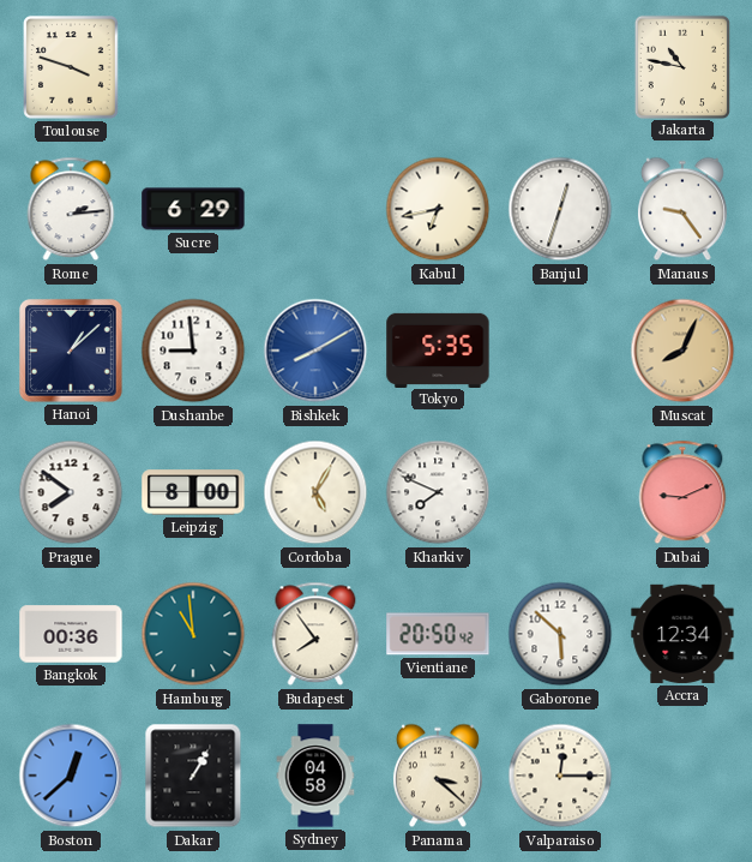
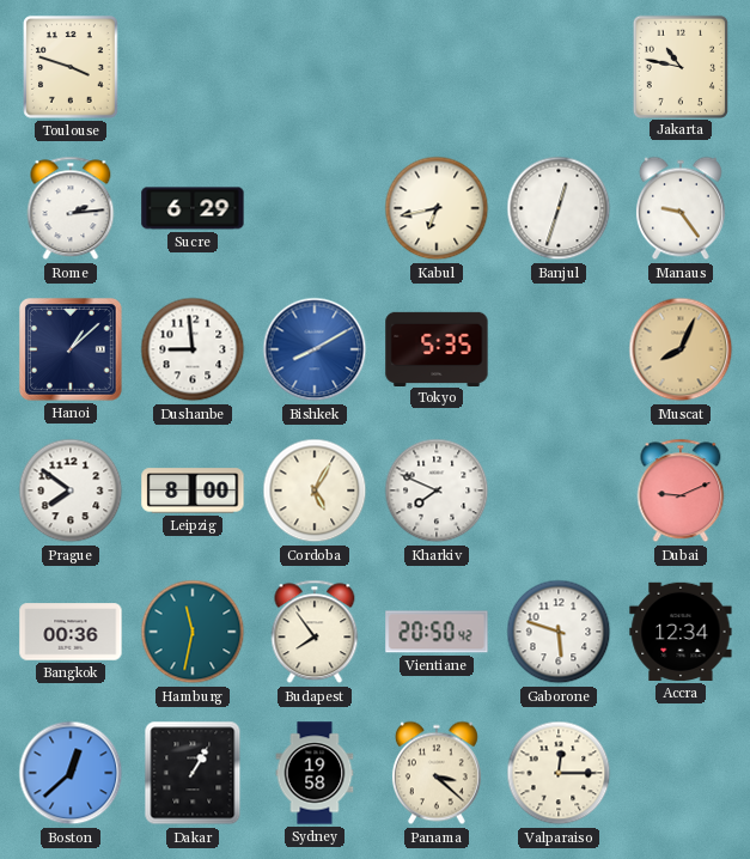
Hamburg: 10:59 -> 11:32
Gaborone: 5:52 -> 5:48
Sydney: 04:58 -> 19:58
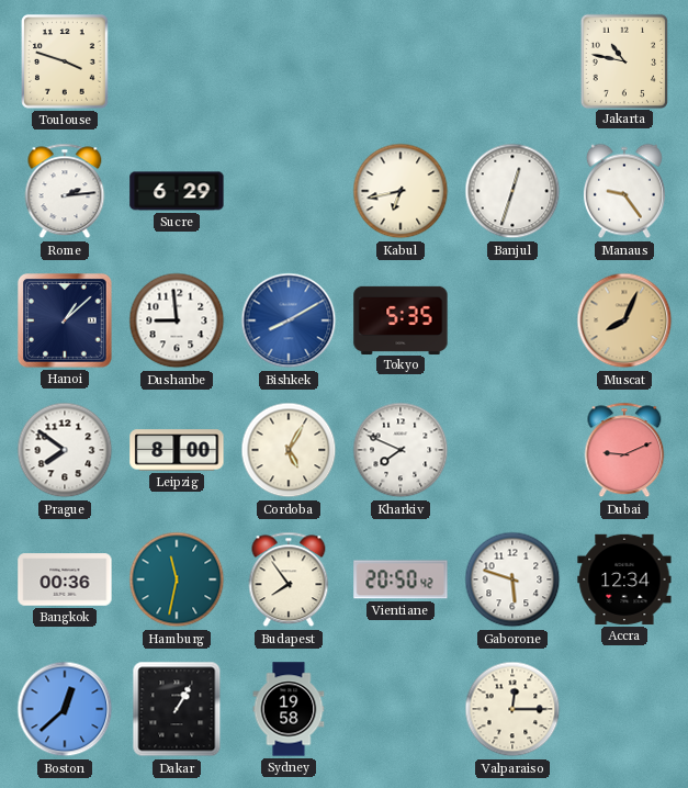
Panama: 3:22 -> none
